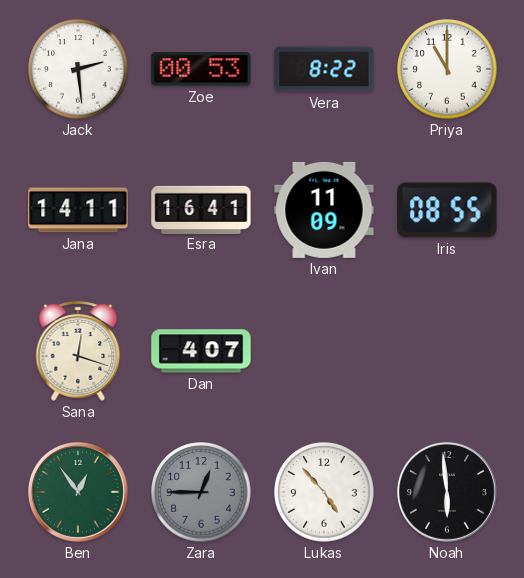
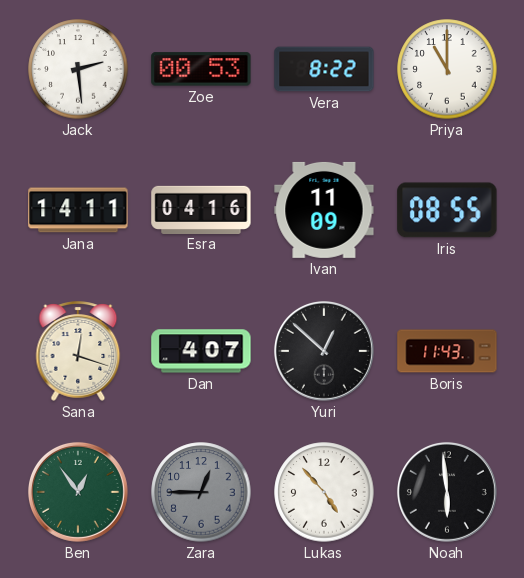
Esra: 16:41 -> 04:16
Yuri: none -> 12:52
Boris: none -> 11:43
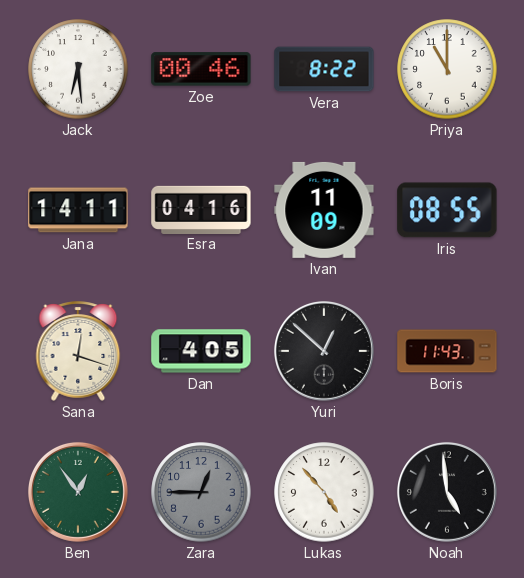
Jack: 2:29 -> 6:29
Zoe: 00:53 -> 00:46
Dan: 4:07 -> 4:05
Noah: 5:59 -> 4:59
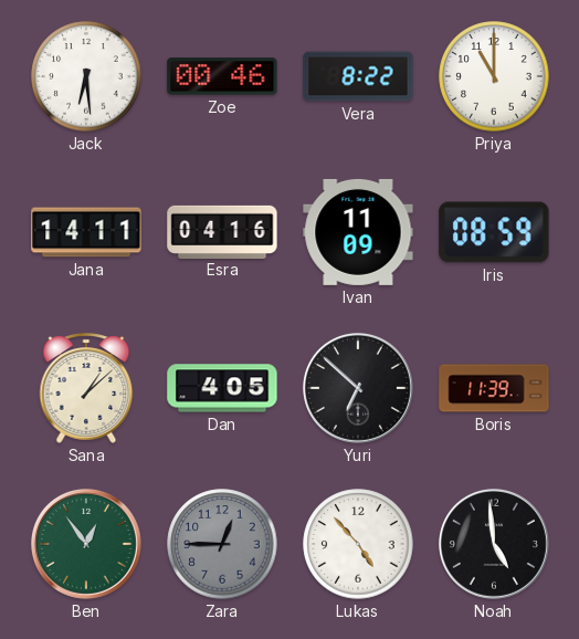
Iris: 08:55 -> 08:59
Sana: 12:18 -> 1:08
Yuri: 12:52 -> 6:52
Boris: 11:43 -> 11:39
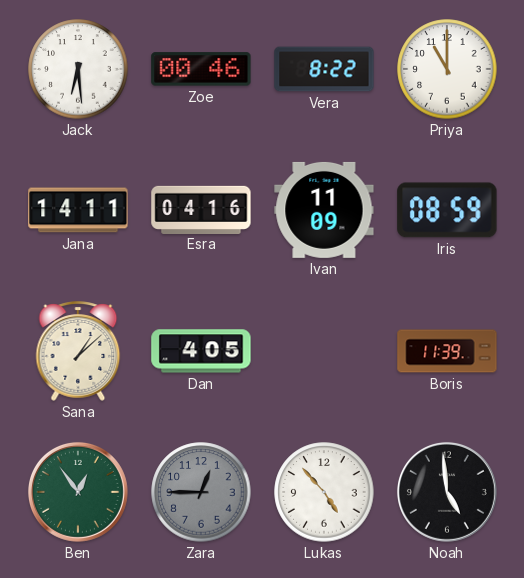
Yuri: 6:52 -> none
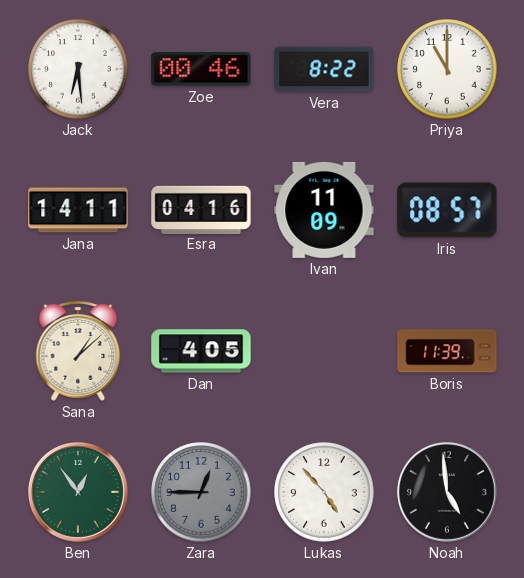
Iris: 08:59 -> 08:57
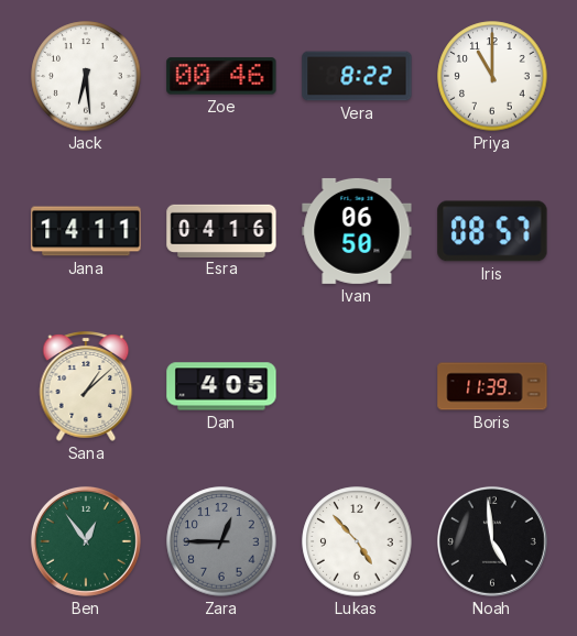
Ivan: 11:09 -> 06:50
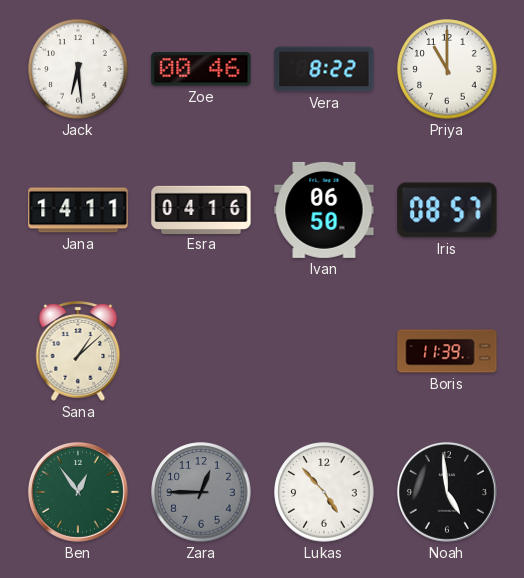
Dan: 4:05 -> none
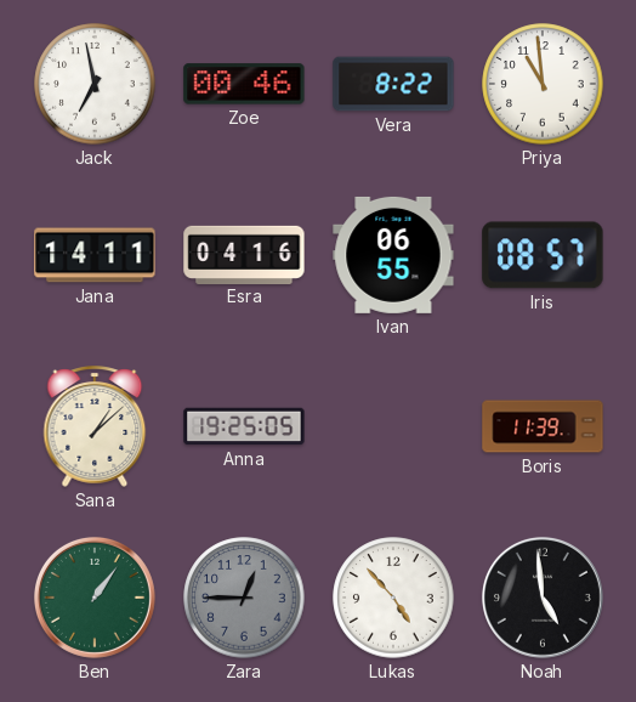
Jack: 6:29 -> 6:58
Priya: 11:00 -> 10:59
Ivan: 06:50 -> 06:55
Anna: none -> 19:25
Ben: 12:54 -> 1:06
